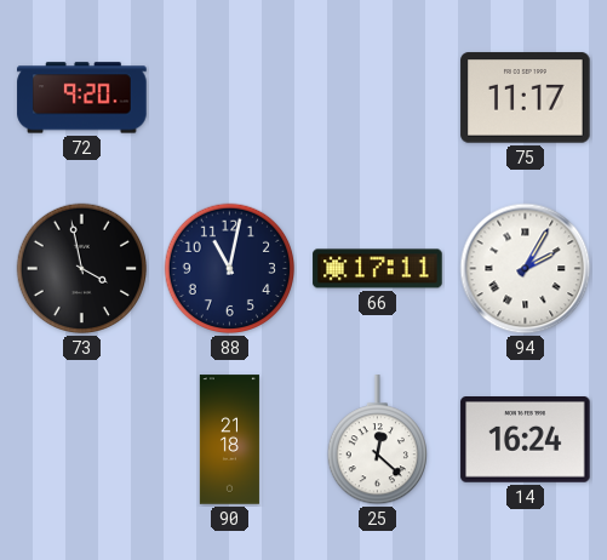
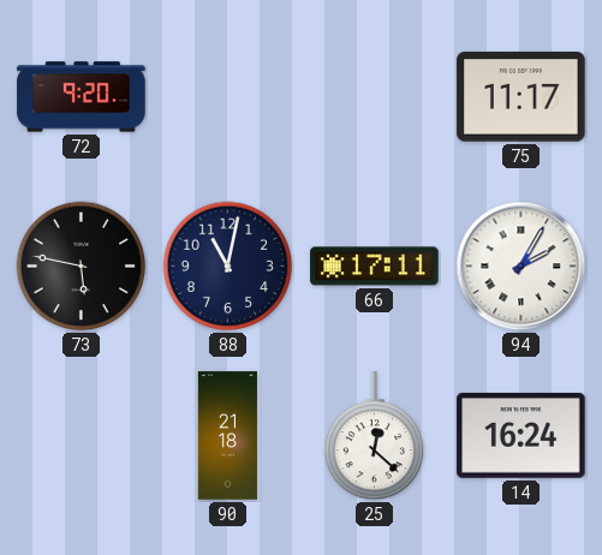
73: 3:58 -> 5:47
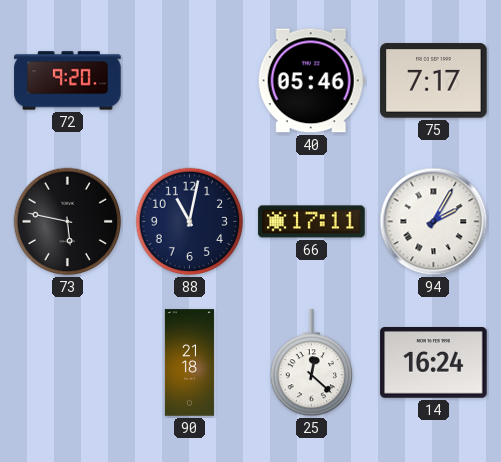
40: none -> 05:46
75: 11:17 -> 7:17
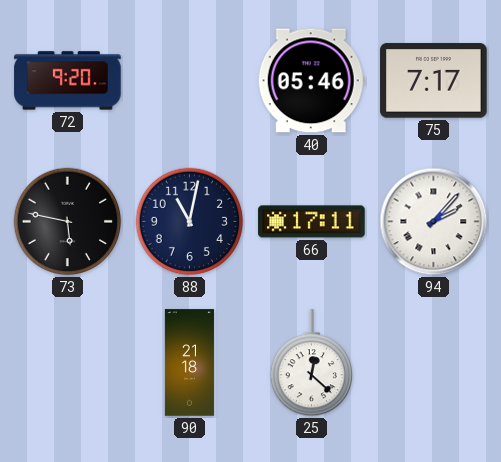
94: 2:05 -> 2:07
14: 16:24 -> none
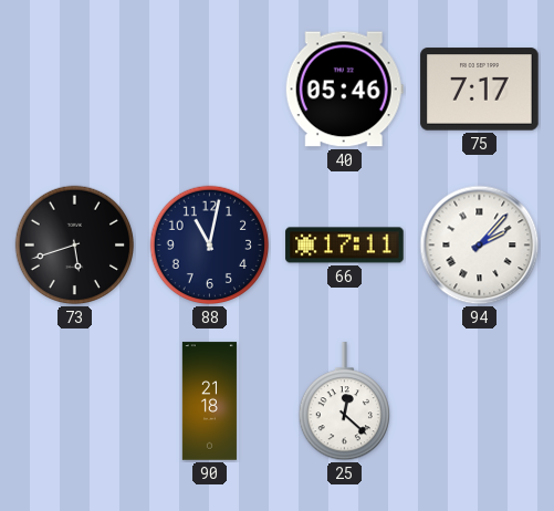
72: 9:20 -> none
73: 5:47 -> 5:42
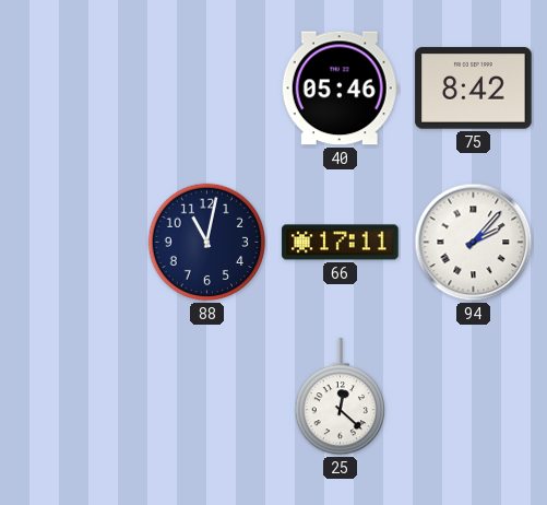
75: 7:17 -> 8:42
73: 5:42 -> none
90: 21:18 -> none
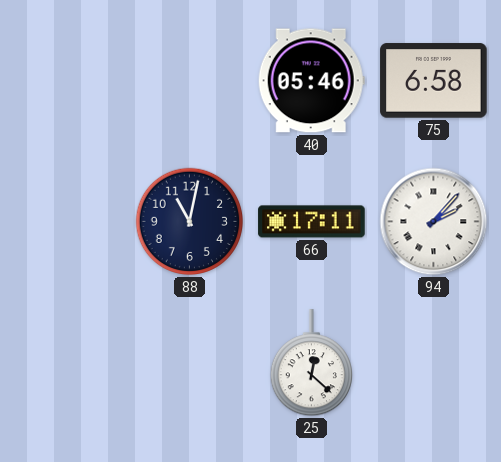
75: 8:42 -> 6:58
